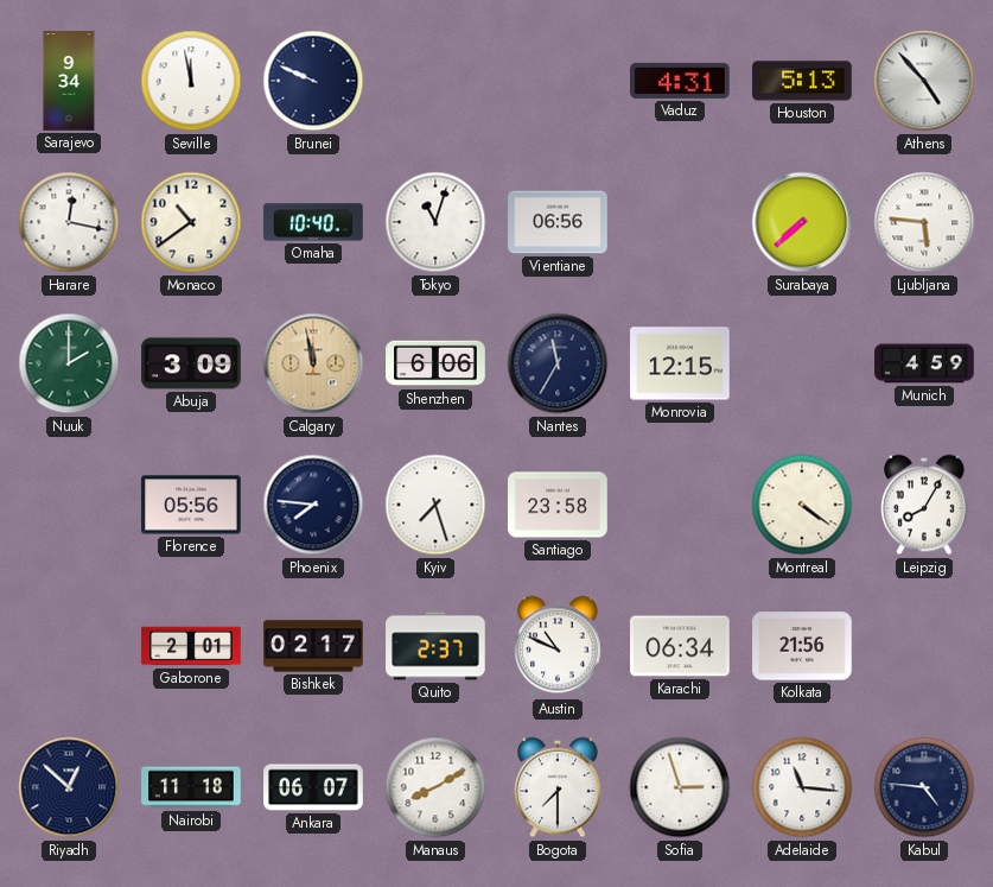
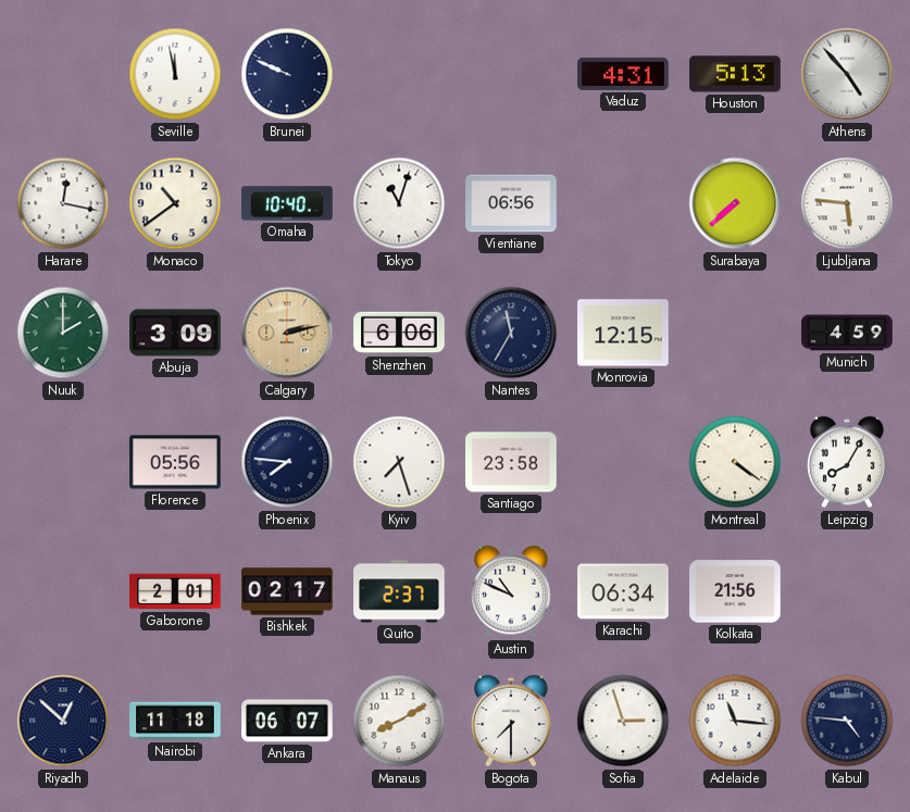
Sarajevo: 9:34 -> none
Calgary: 11:58 -> 2:13
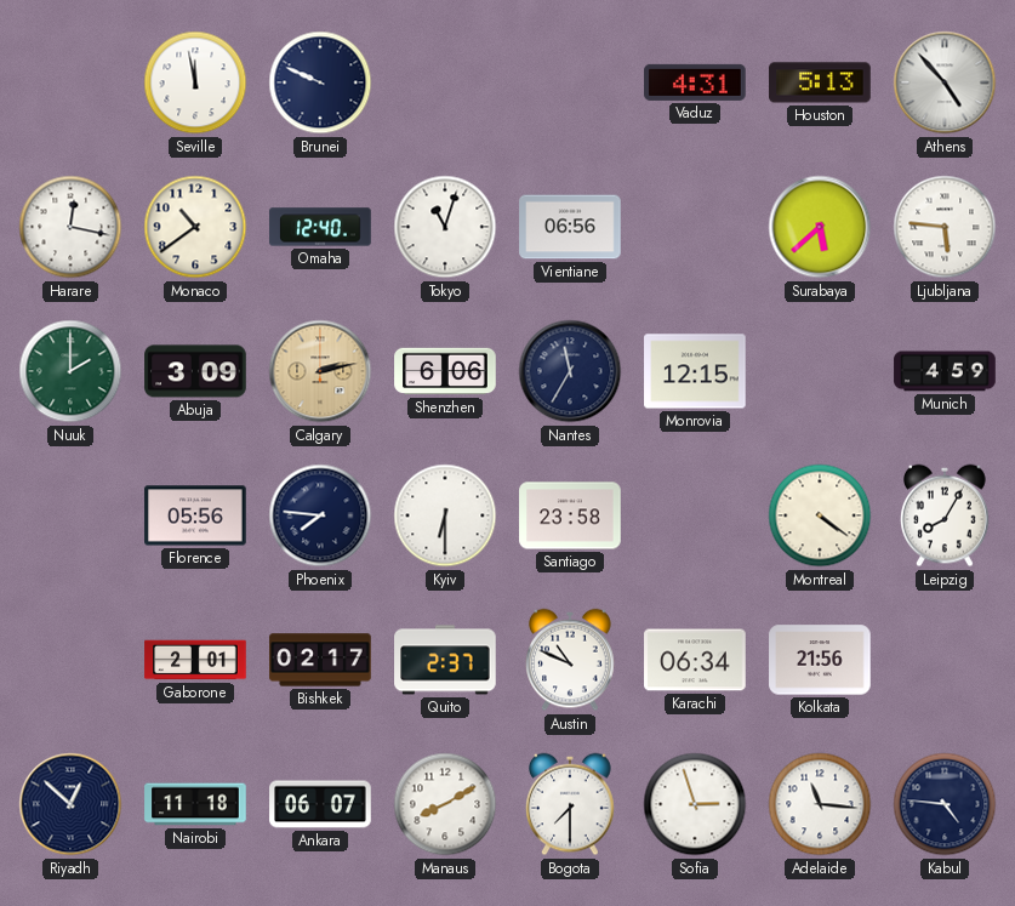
Omaha: 10:40 -> 12:40
Surabaya: 7:38 -> 5:38
Kyiv: 7:27 -> 6:30
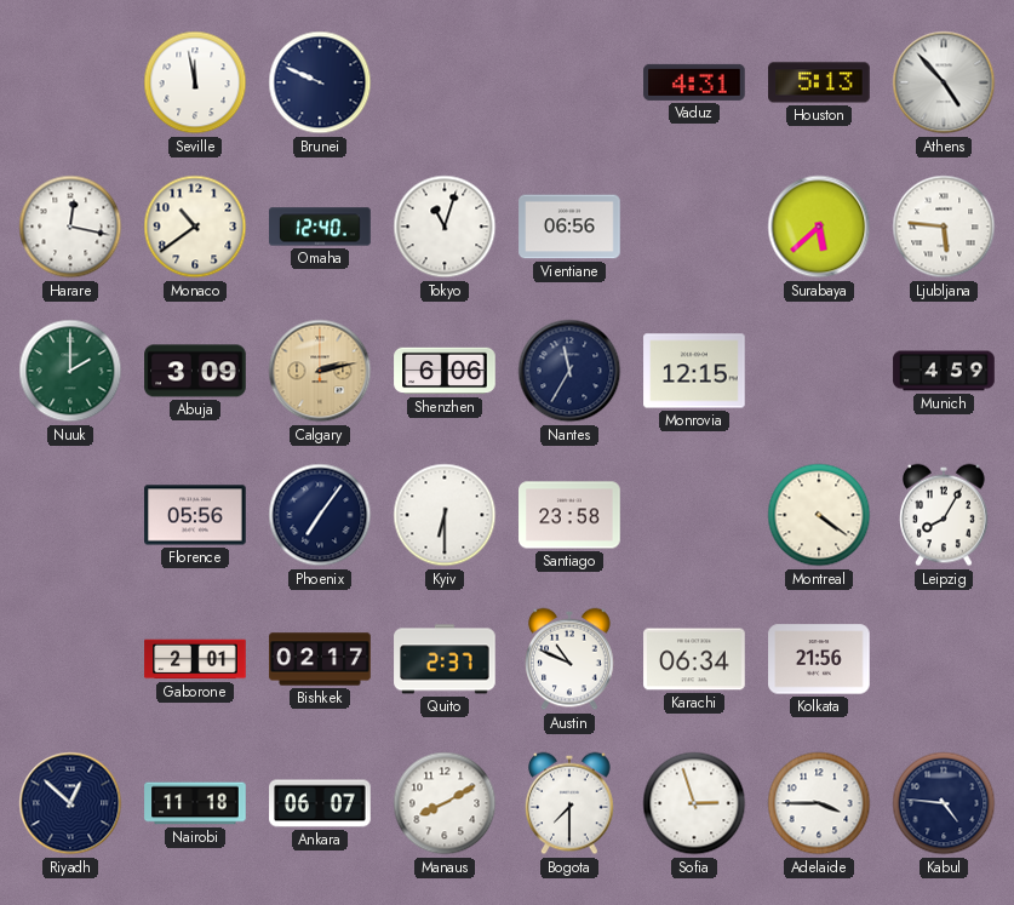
Phoenix: 7:46 -> 7:06
Adelaide: 11:16 -> 3:45
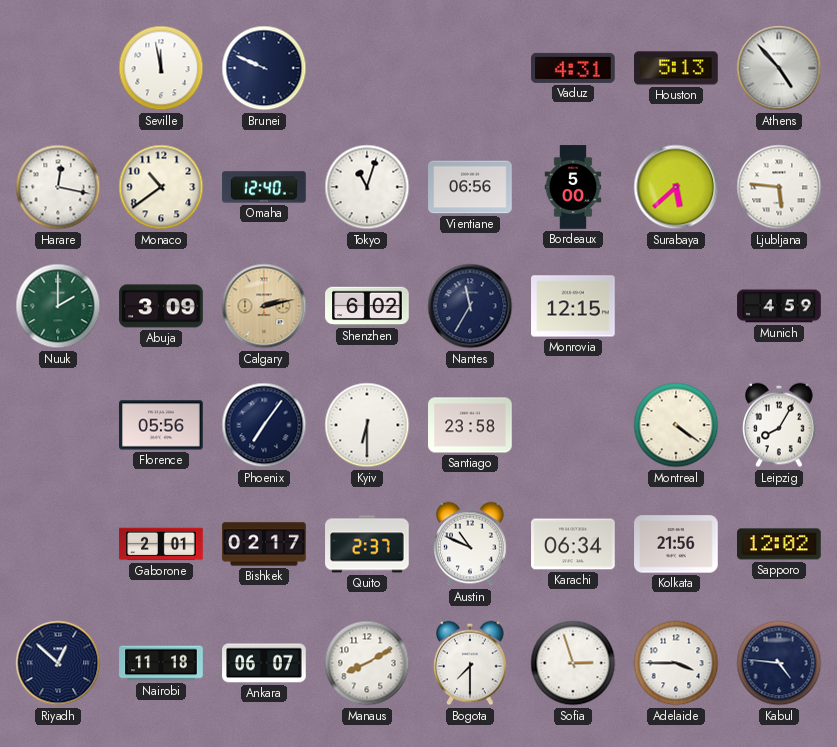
Bordeaux: none -> 5:00
Shenzhen: 6:06 -> 6:02
Sapporo: none -> 12:02
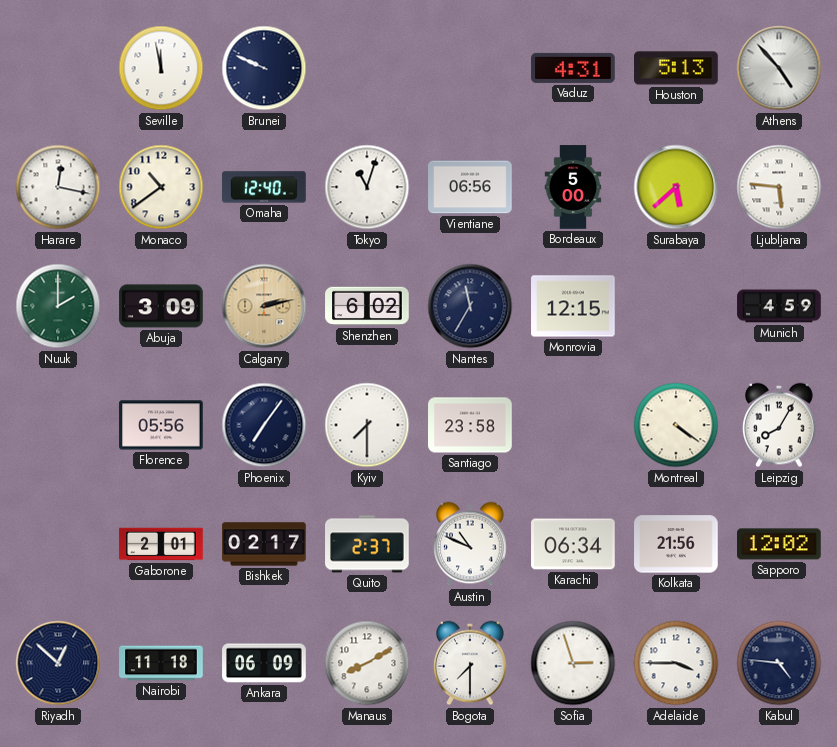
Kyiv: 6:30 -> 7:30
Ankara: 06:07 -> 06:09
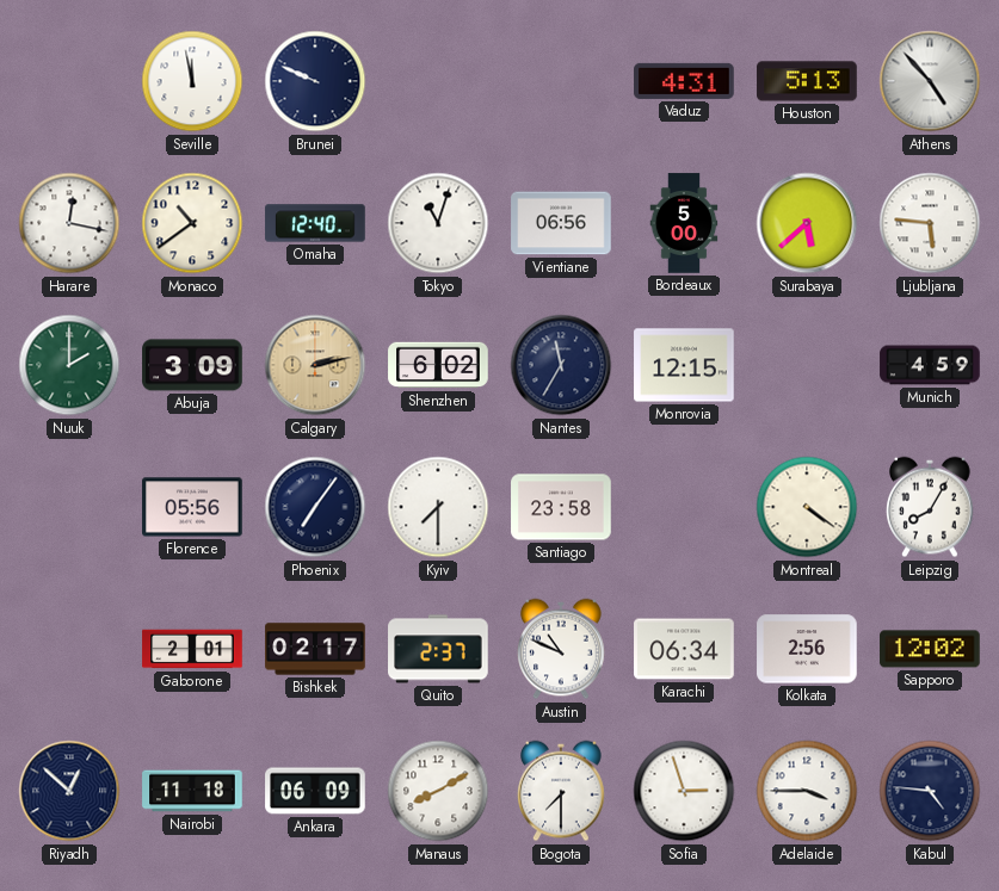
Kolkata: 21:56 -> 2:56
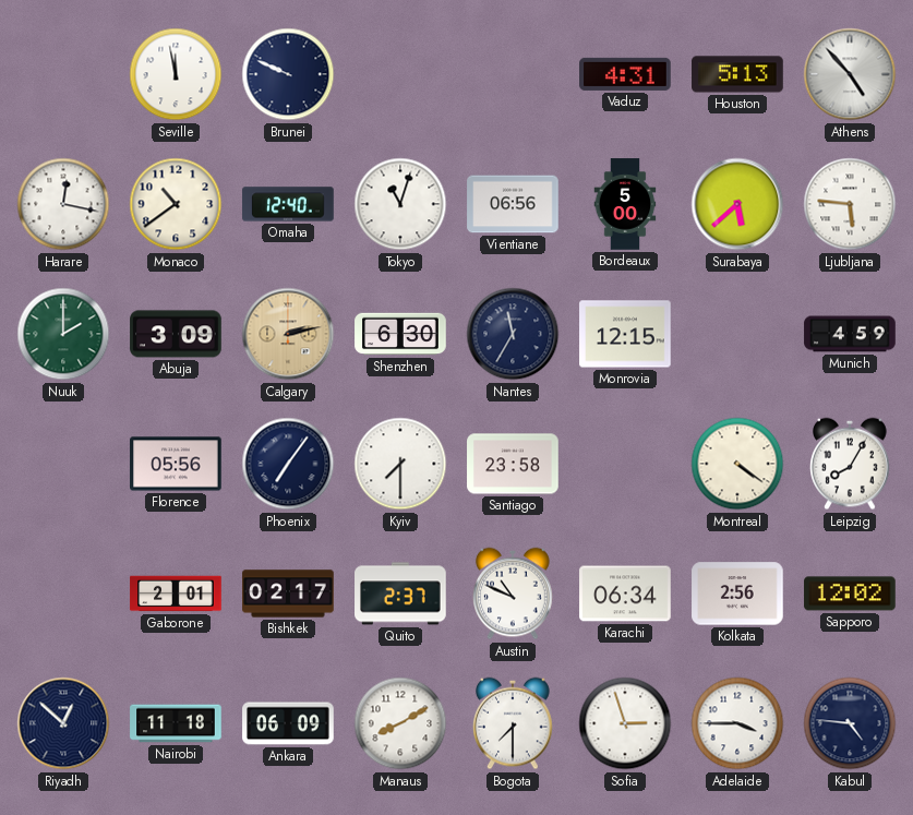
Shenzhen: 6:02 -> 6:30
